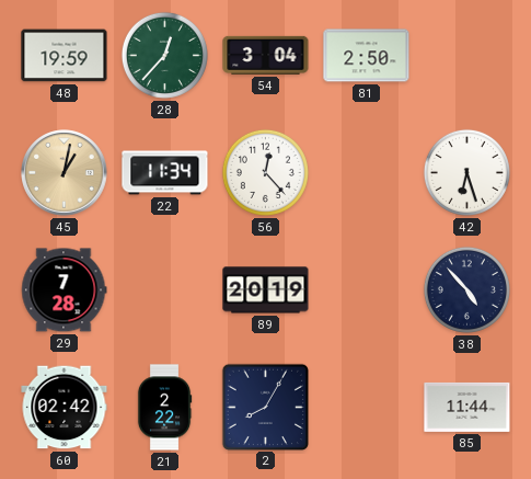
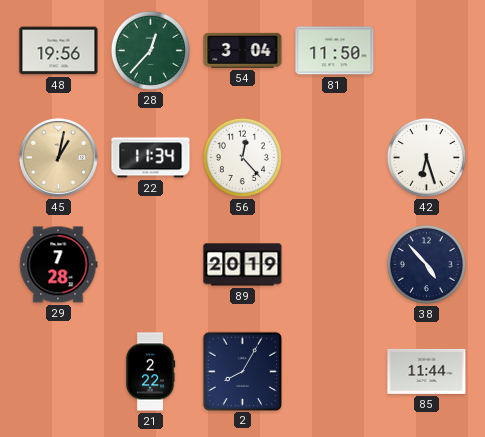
48: 19:59 -> 19:56
81: 2:50 -> 11:50
60: 02:42 -> none
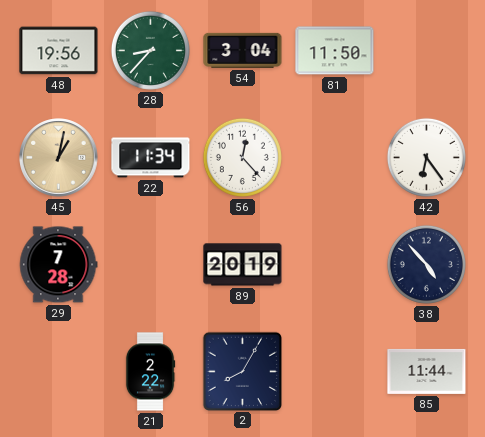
28: 12:37 -> 8:37
42: 6:27 -> 6:24
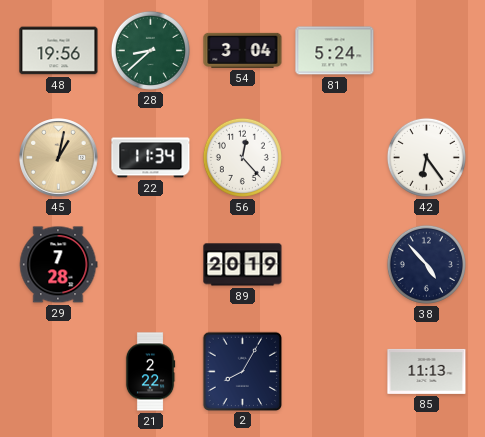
28: 8:37 -> 8:38
81: 11:50 -> 5:24
85: 11:44 -> 11:13
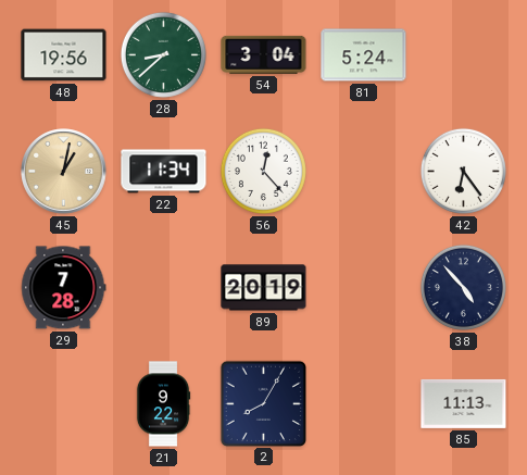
21: 2:22 -> 9:22
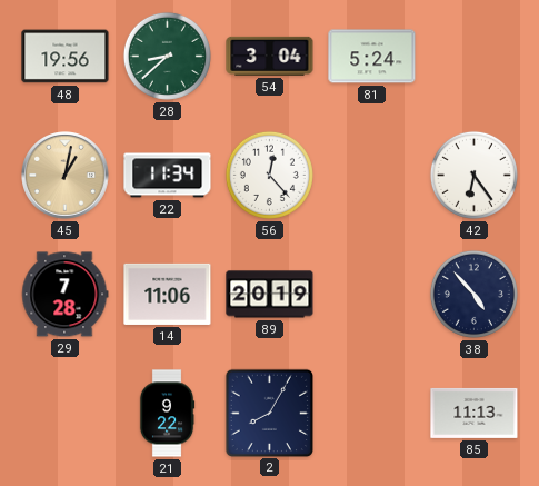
14: none -> 11:06
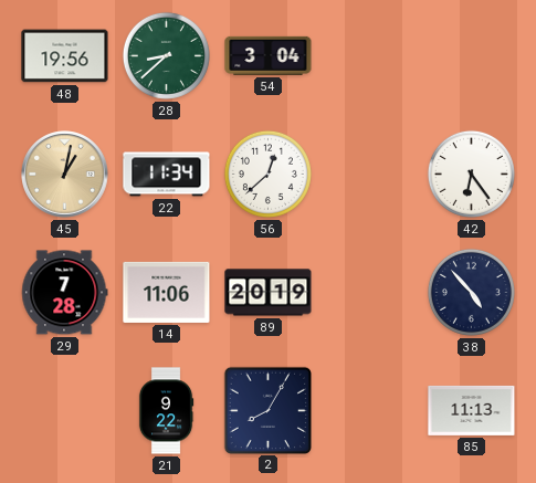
81: 5:24 -> none
56: 12:23 -> 12:38
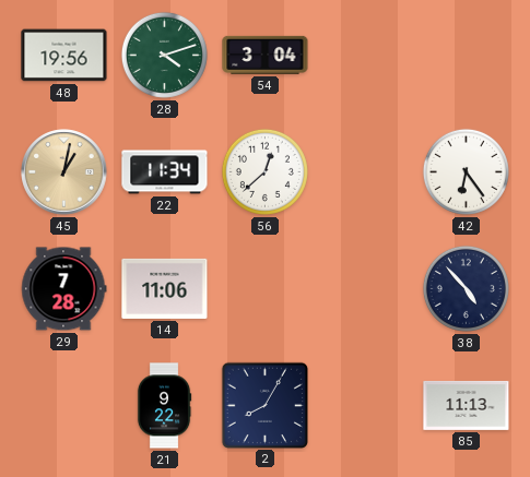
28: 8:38 -> 4:12
89: 20:19 -> none
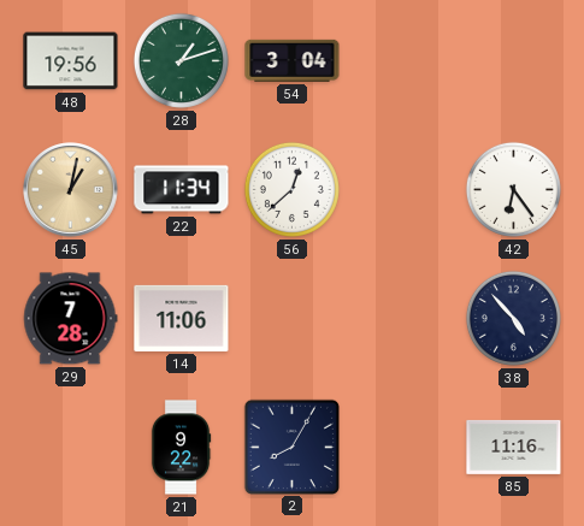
28: 4:12 -> 1:12
85: 11:13 -> 11:16
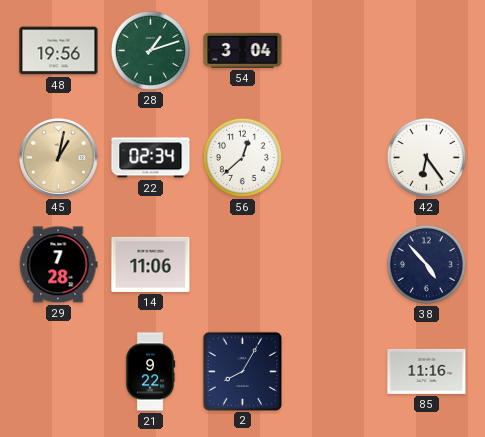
22: 11:34 -> 02:34
